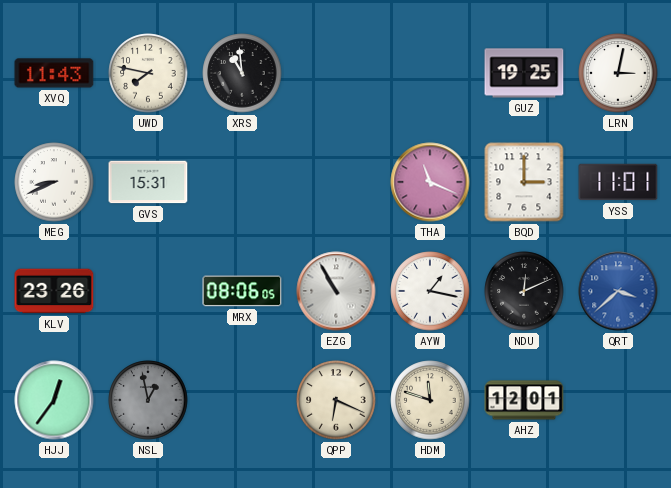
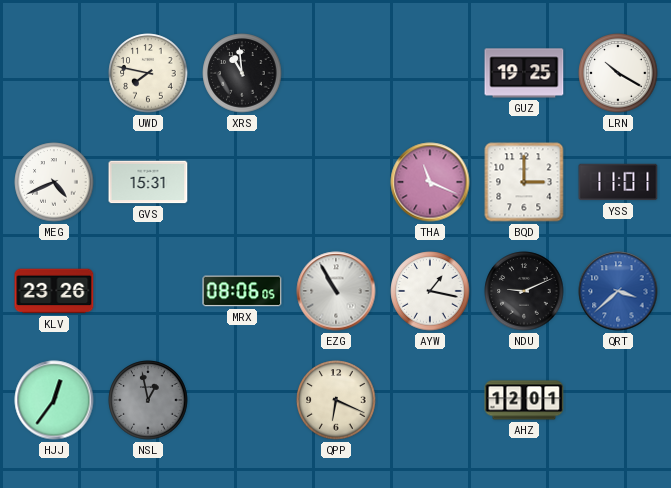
XVQ: 11:43 -> none
LRN: 3:02 -> 10:20
MEG: 8:41 -> 4:41
NDU: 12:11 -> 9:11
HDM: 11:48 -> none
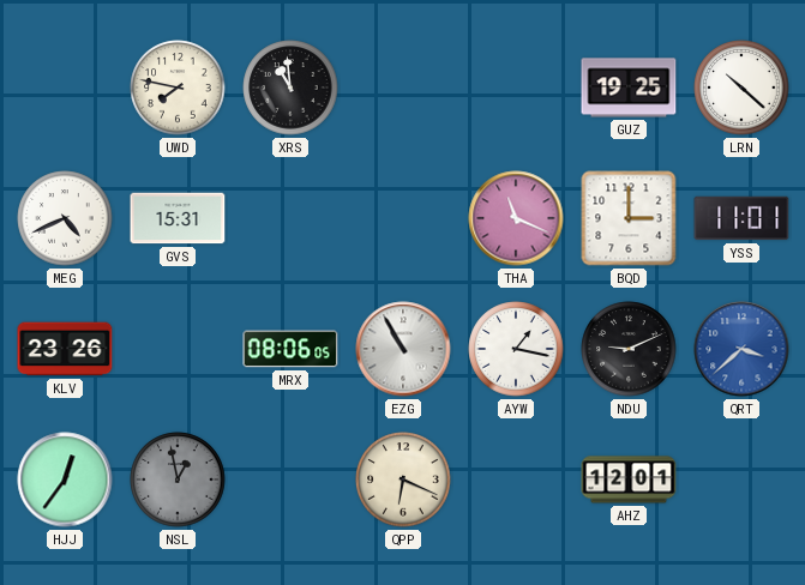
LRN: 10:20 -> 10:22
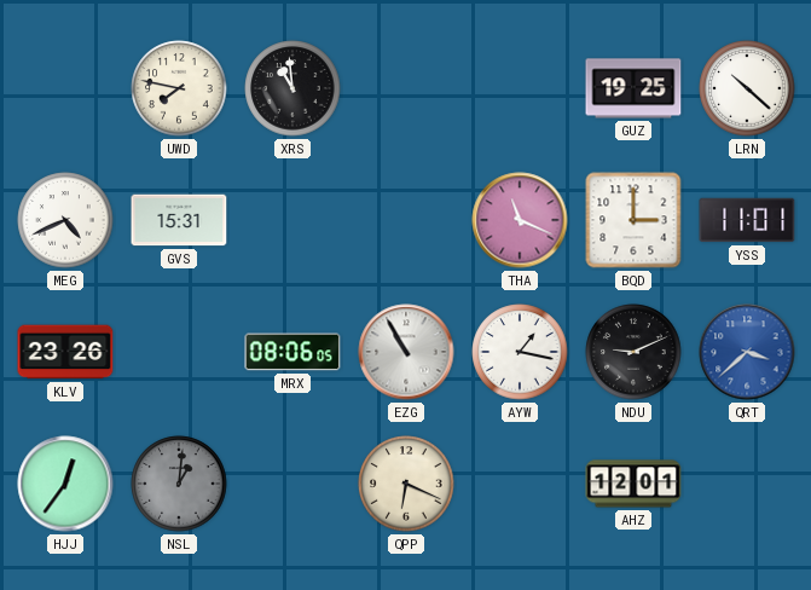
NSL: 12:58 -> 1:01
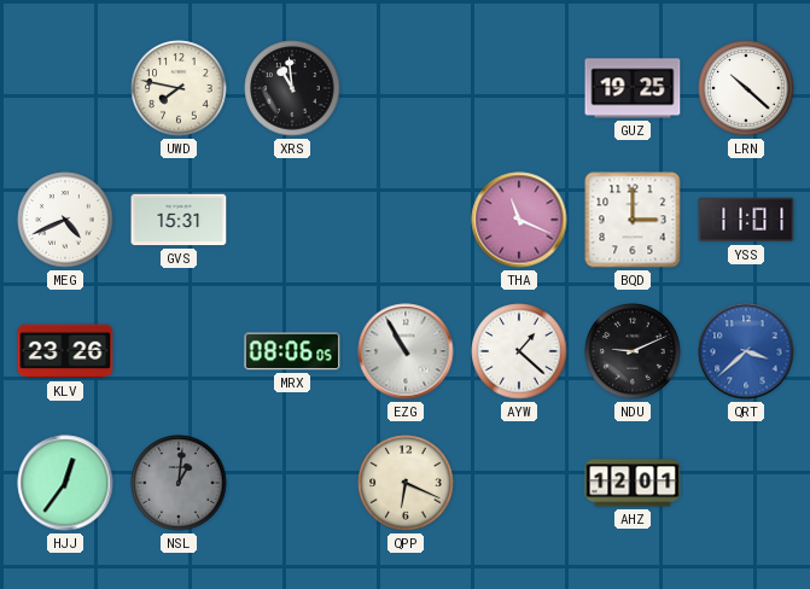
AYW: 1:17 -> 1:22
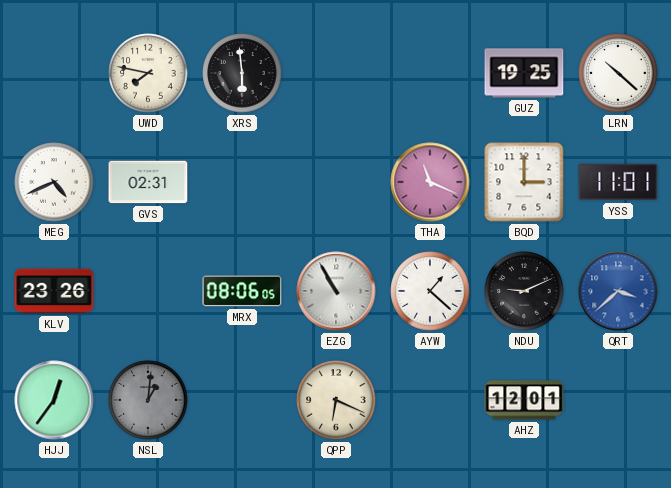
XRS: 10:59 -> 5:59
GVS: 15:31 -> 02:31
